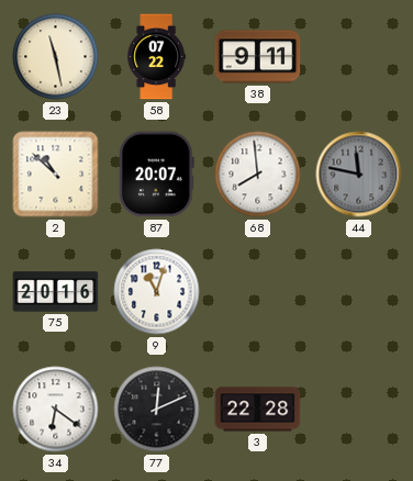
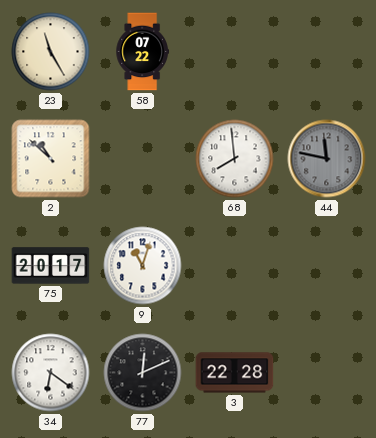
23: 11:28 -> 11:25
38: 9:11 -> none
87: 20:07 -> none
75: 20:16 -> 20:17
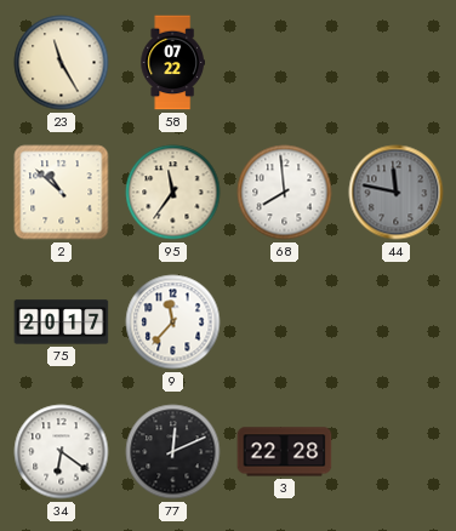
95: none -> 11:36
9: 11:03 -> 11:37
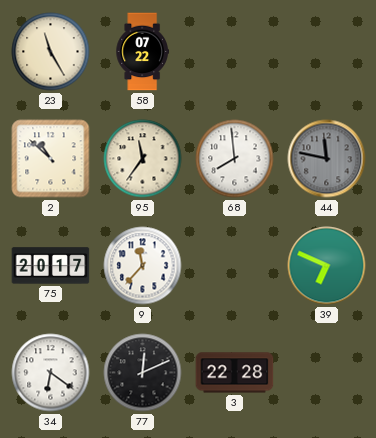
39: none -> 6:49
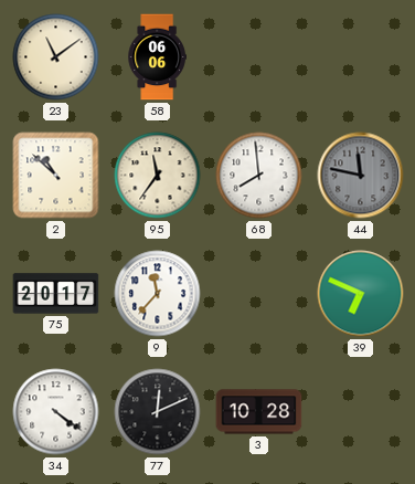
23: 11:25 -> 11:09
58: 07:22 -> 06:06
34: 6:21 -> 4:21
3: 22:28 -> 10:28
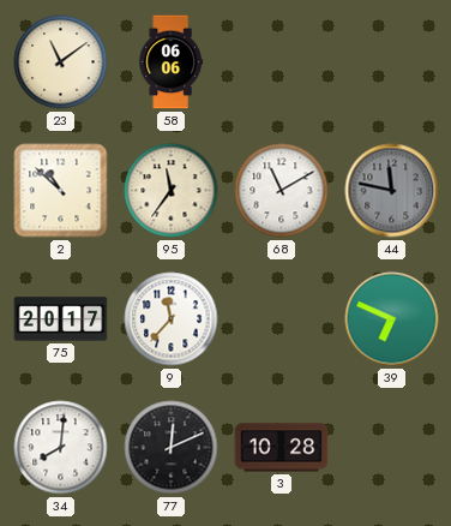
68: 7:59 -> 11:10
34: 4:21 -> 8:01
